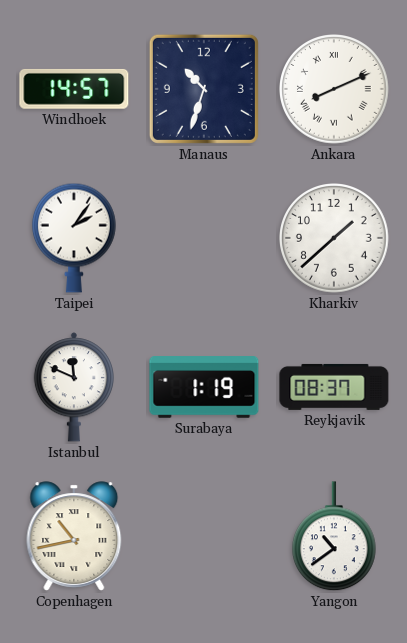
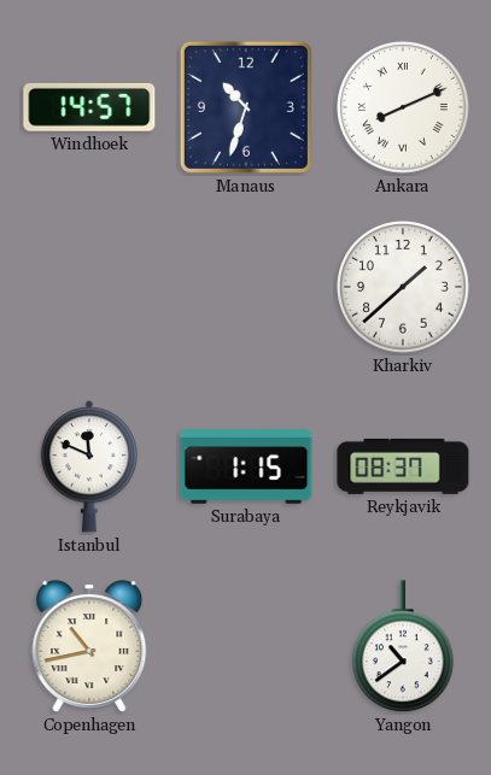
Taipei: 2:06 -> none
Surabaya: 1:19 -> 1:15
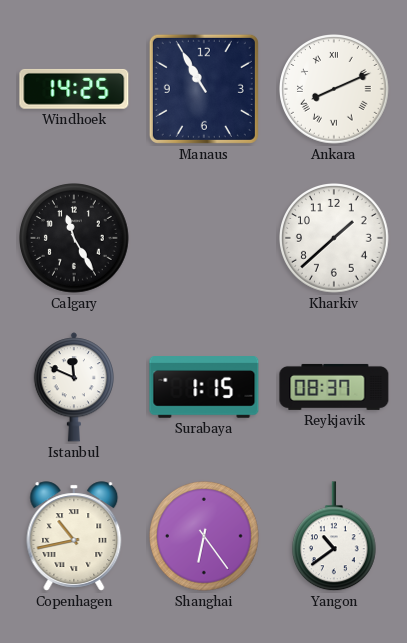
Windhoek: 14:57 -> 14:25
Manaus: 10:33 -> 10:55
Calgary: none -> 11:25
Shanghai: none -> 6:24
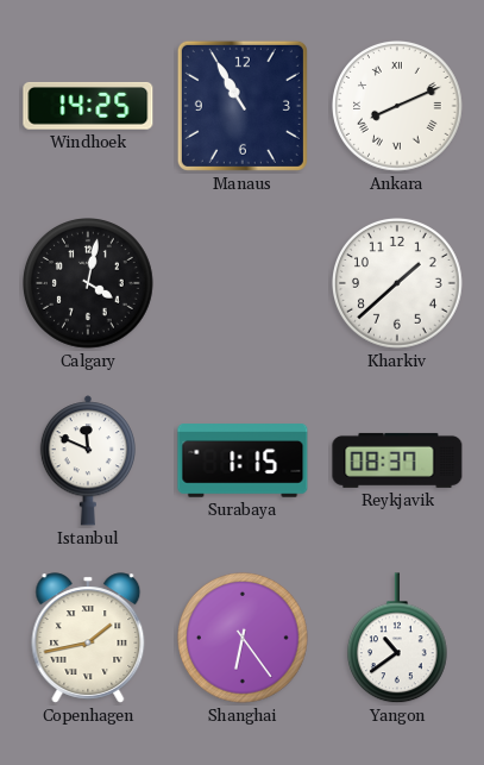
Calgary: 11:25 -> 4:02
Copenhagen: 10:43 -> 1:43
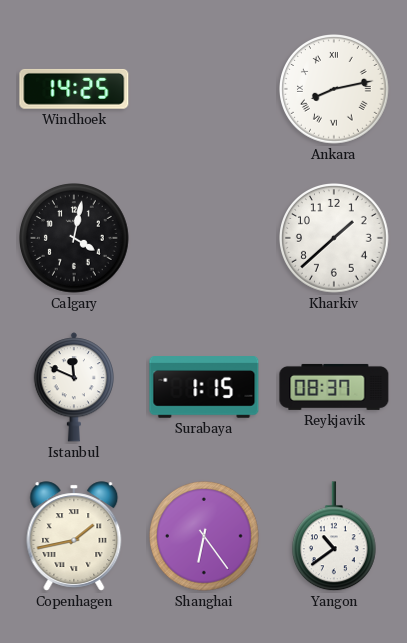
Manaus: 10:55 -> none
Ankara: 8:11 -> 8:13
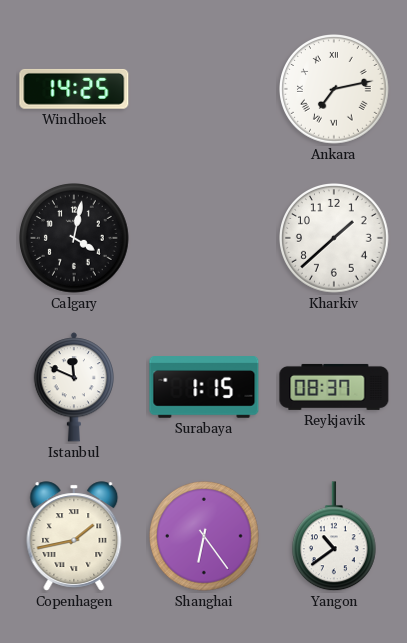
Ankara: 8:13 -> 7:13
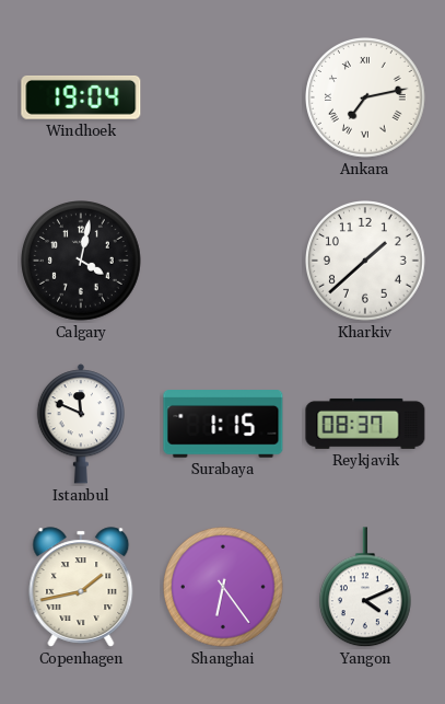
Windhoek: 14:25 -> 19:04
Yangon: 10:39 -> 4:11
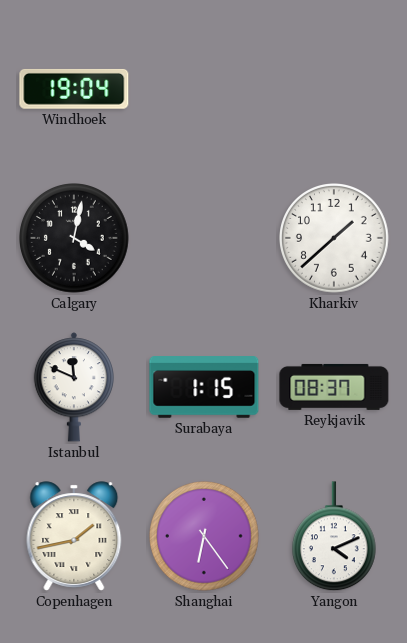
Ankara: 7:13 -> none
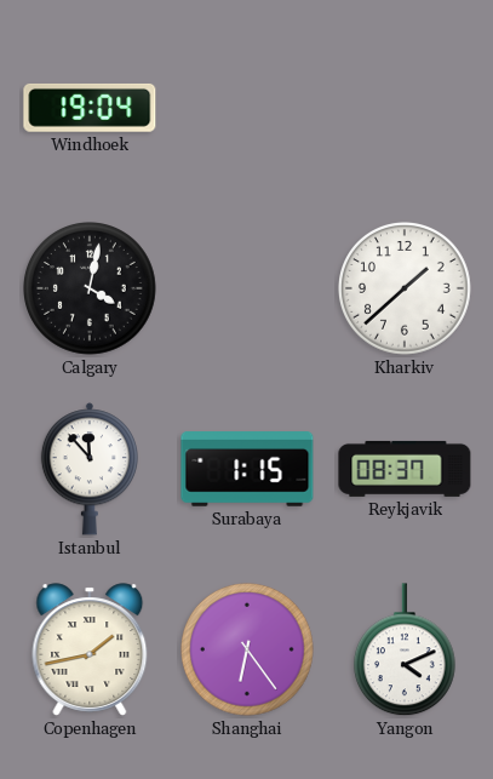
Istanbul: 11:49 -> 11:53
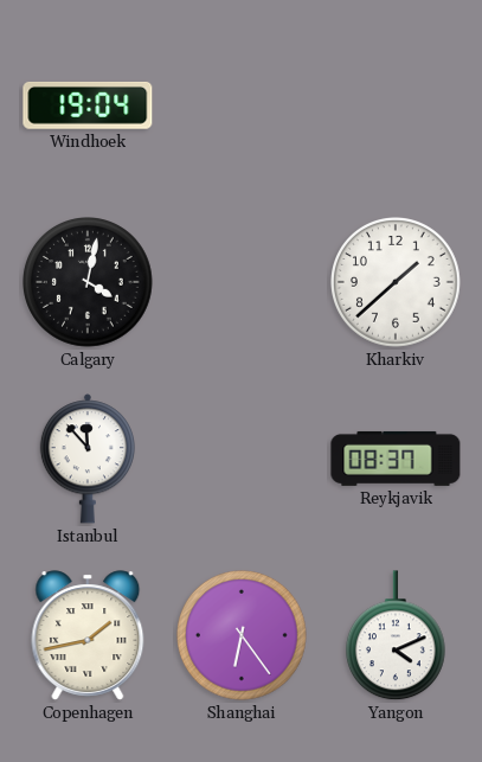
Surabaya: 1:15 -> none
